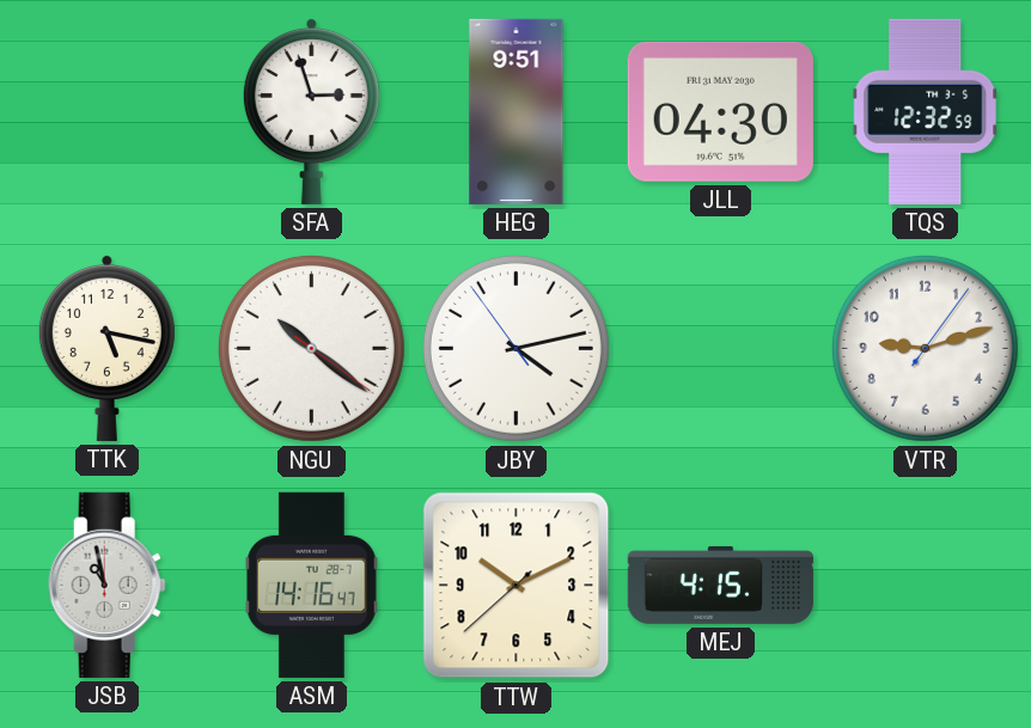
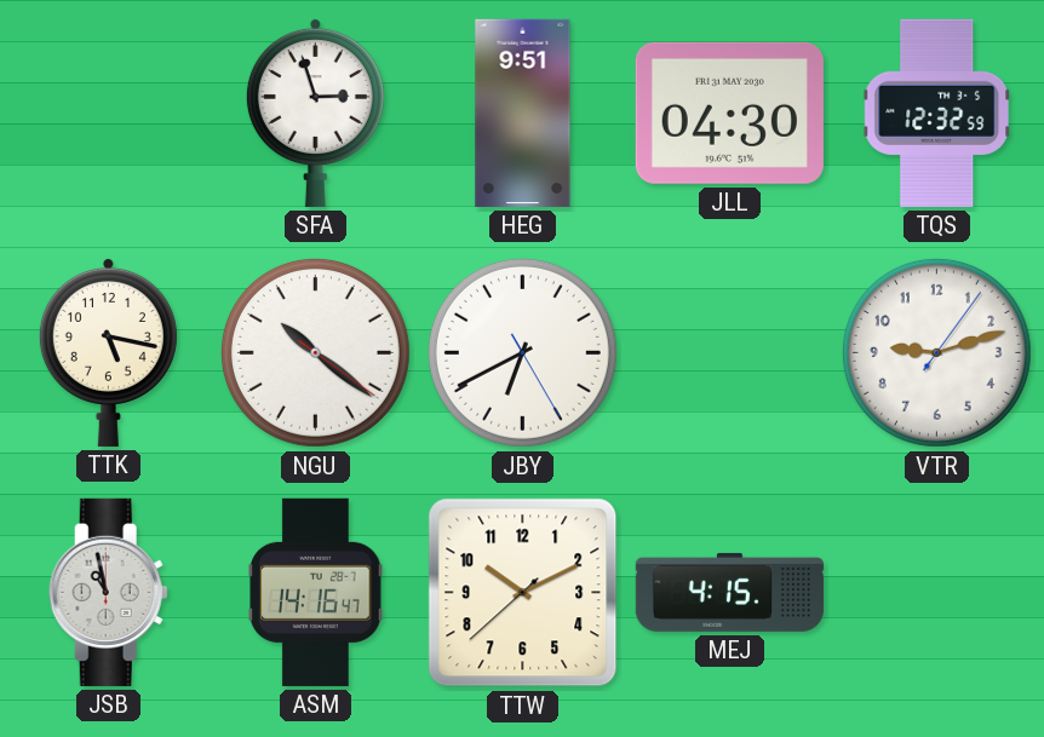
JBY: 4:12 -> 6:40
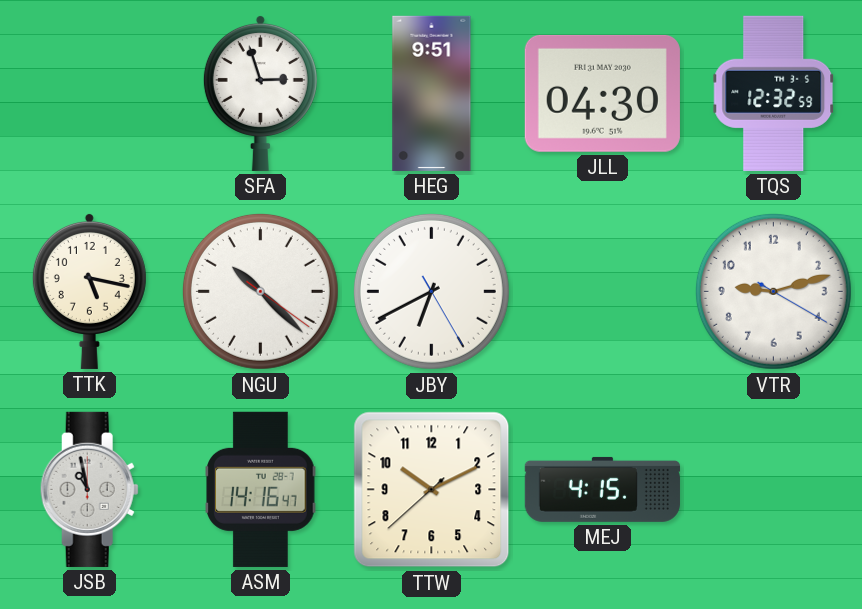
NGU: 10:21 -> 10:22
VTR: 9:12:06 -> 9:12:20
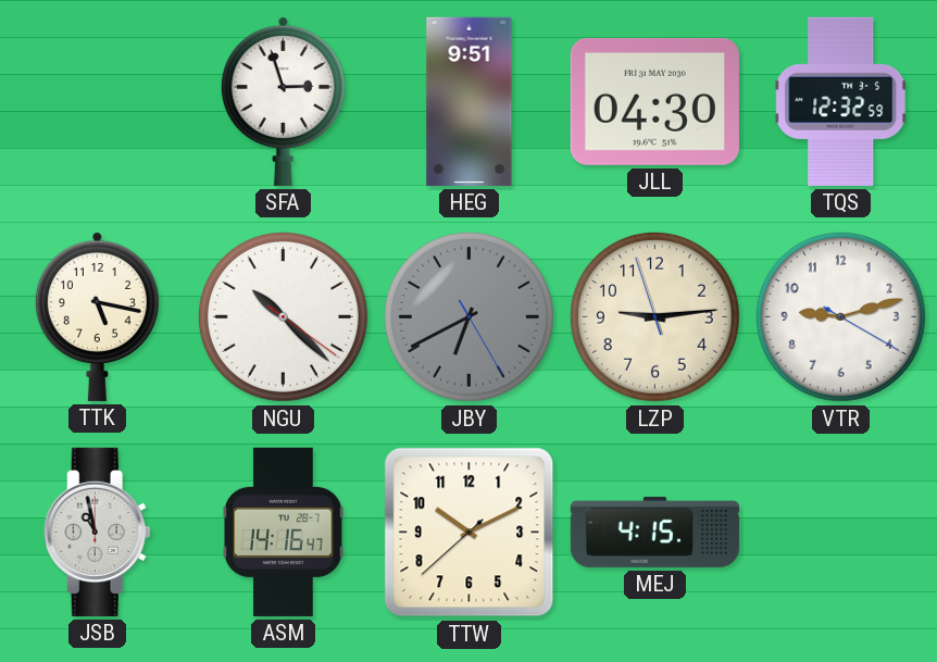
JBY dial: white -> grey
LZP: none -> 9:13
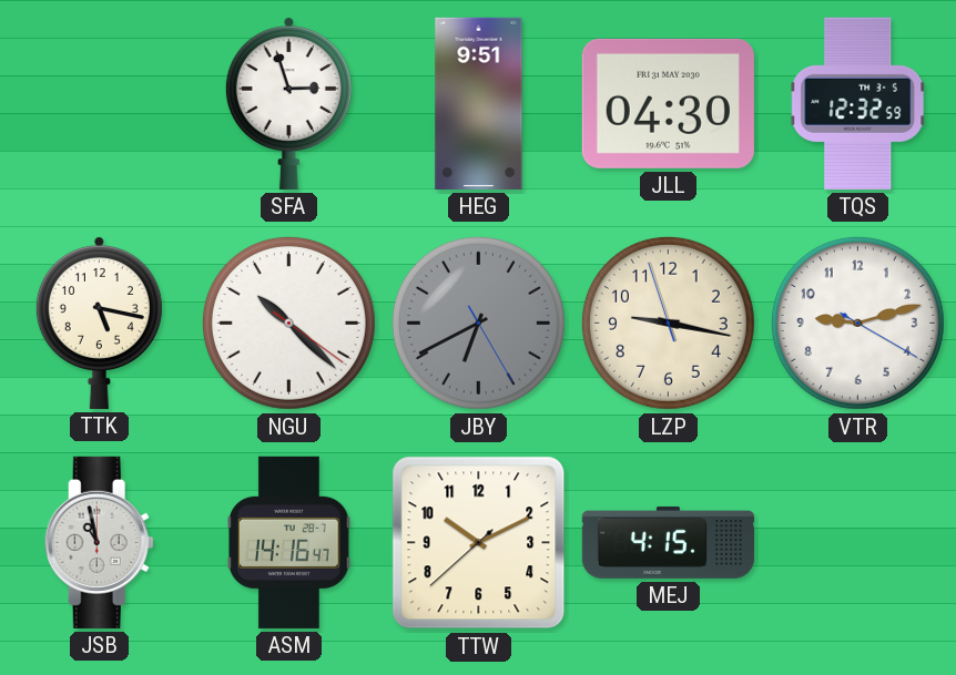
LZP: 9:13 -> 9:16
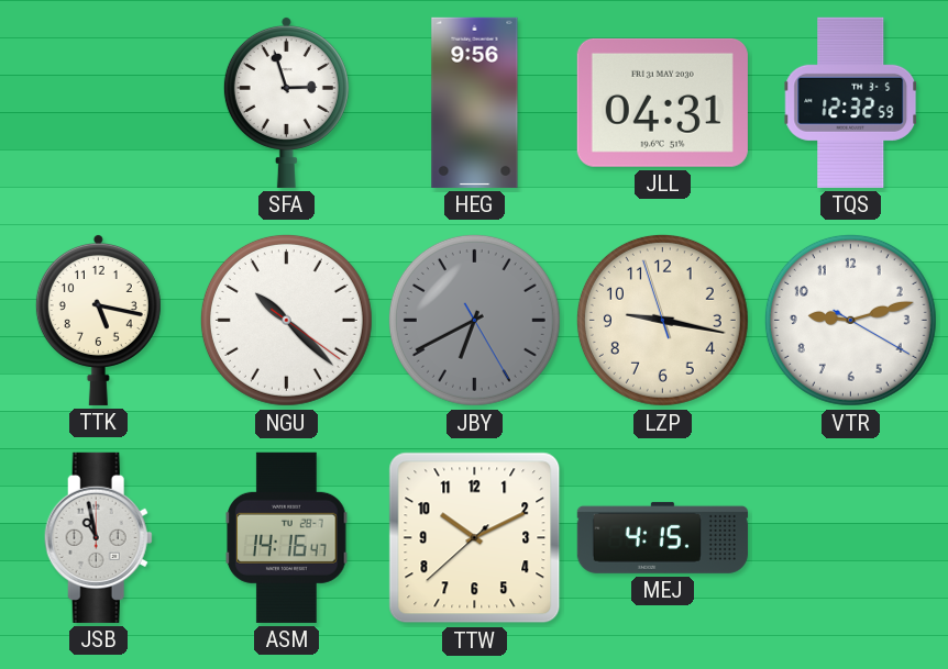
HEG: 9:51 -> 9:56
JLL: 04:30 -> 04:31
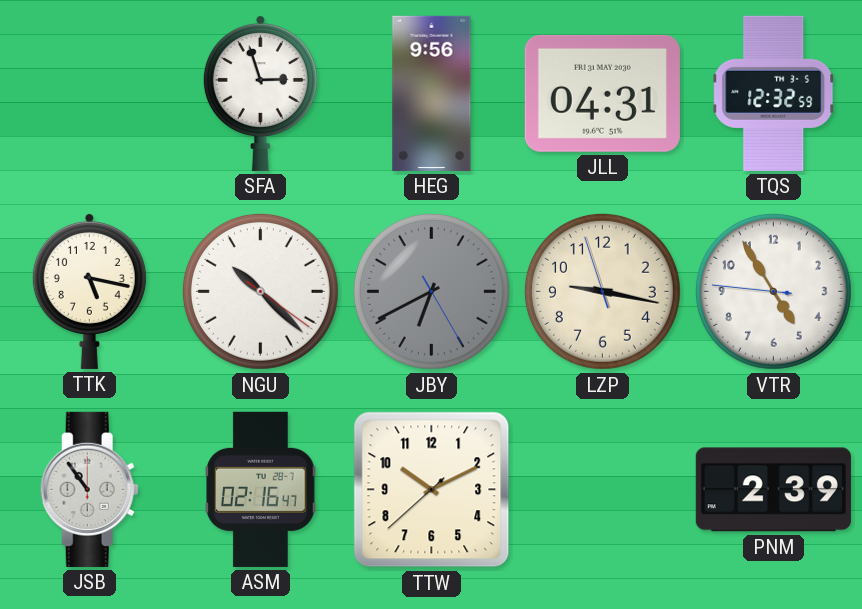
VTR: 9:12 -> 4:54
JSB: 10:58 -> 10:54
ASM: 14:16 -> 02:16
MEJ: 4:15 -> none
PNM: none -> 2:39
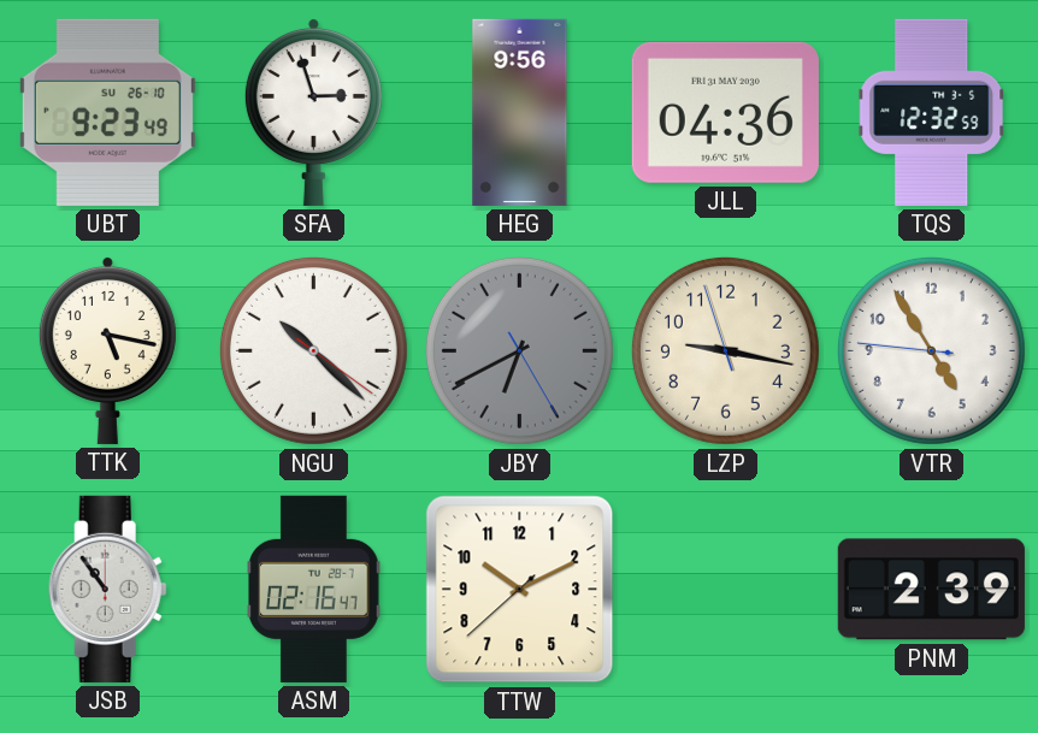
UBT: none -> 9:23
JLL: 04:31 -> 04:36
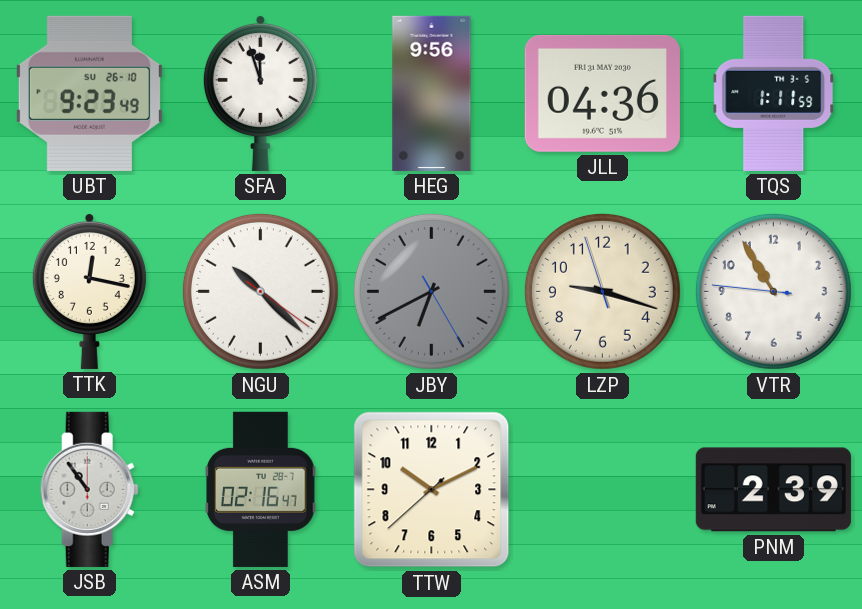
SFA: 2:57 -> 11:57
TQS: 12:32 -> 1:11
TTK: 5:17 -> 12:17
LZP: 9:16 -> 9:17
VTR: 4:54 -> 10:54
